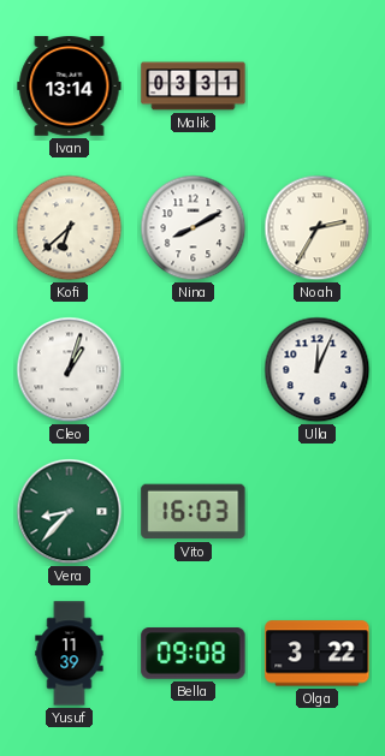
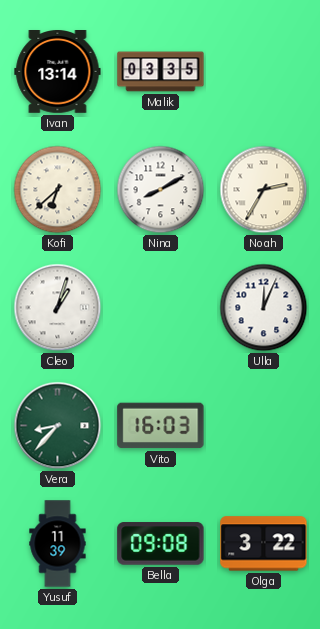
Malik: 03:31 -> 03:35
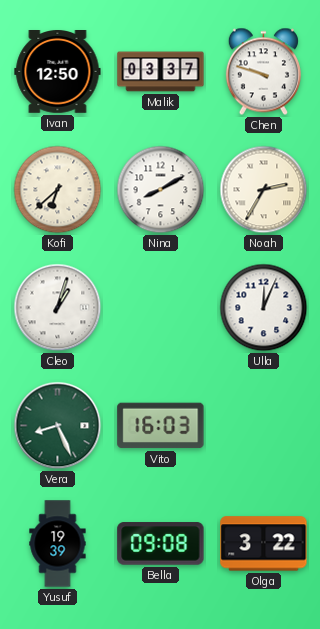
Ivan: 13:14 -> 12:50
Malik: 03:35 -> 03:37
Chen: none -> 9:48
Vera: 8:37 -> 8:26
Yusuf: 11:39 -> 19:39
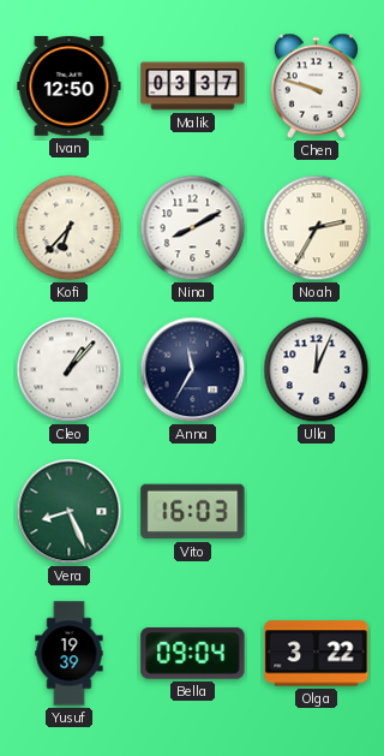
Kofi: 6:38 -> 6:37
Cleo: 1:03 -> 1:07
Anna: none -> 11:35
Bella: 09:08 -> 09:04
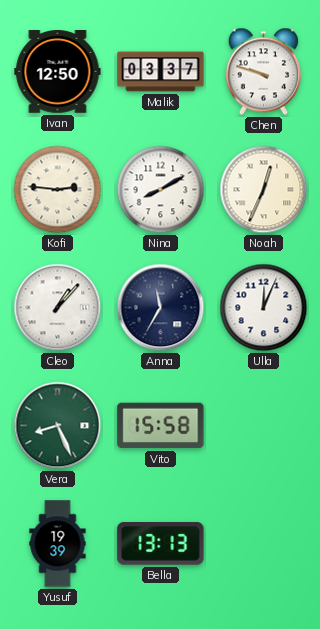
Kofi: 6:37 -> 2:46
Noah: 2:35 -> 12:34
Vito: 16:03 -> 15:58
Bella: 09:04 -> 13:13
Olga: 3:22 -> none
